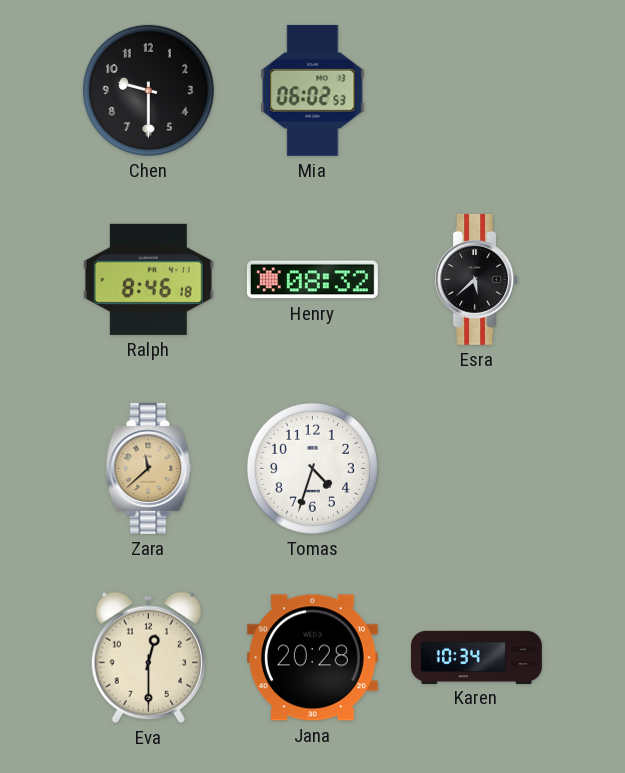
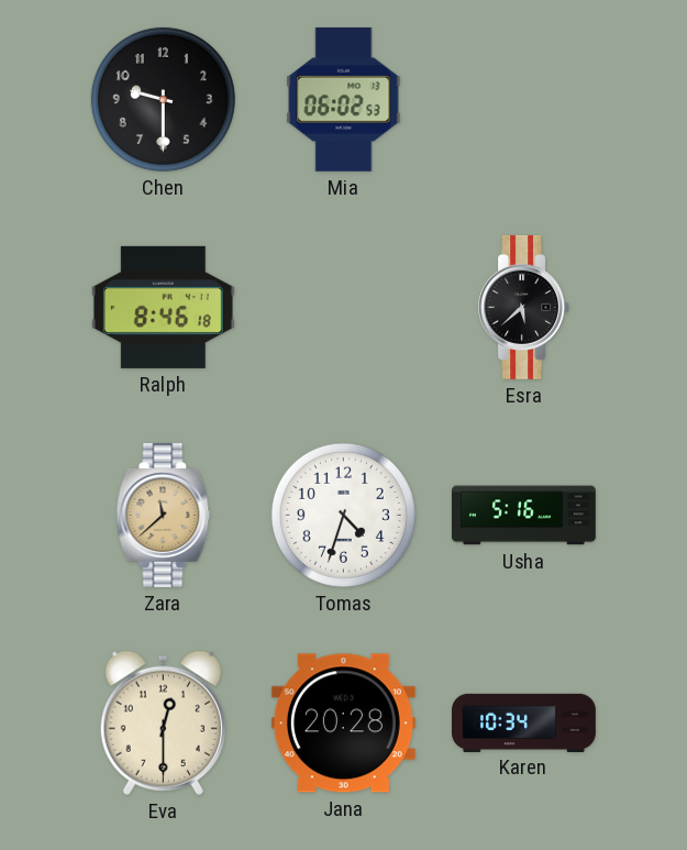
Henry: 08:32 -> none
Usha: none -> 5:16
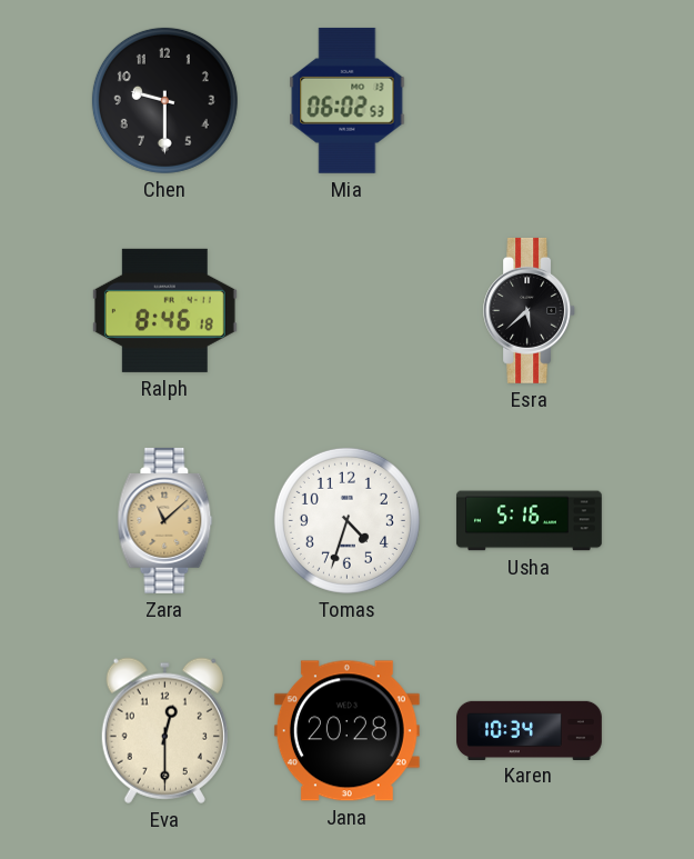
Zara: 11:38 -> 11:08
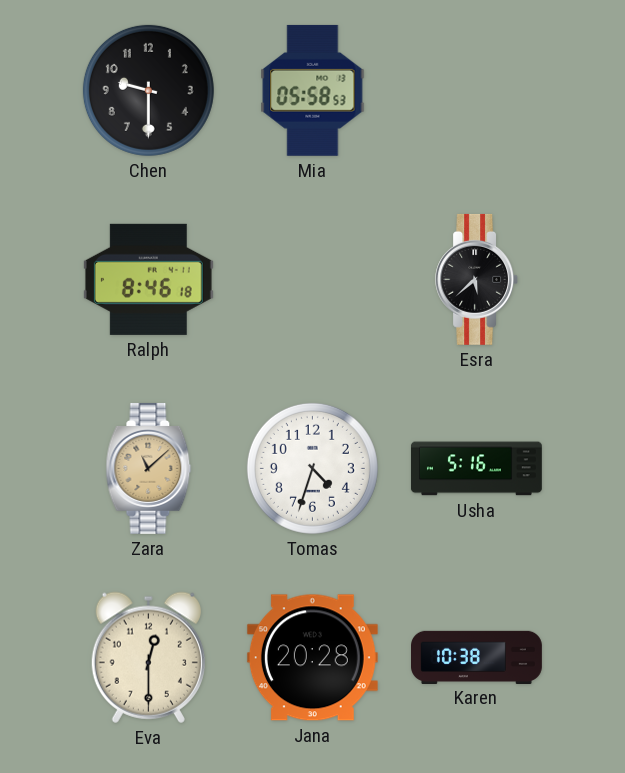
Mia: 06:02 -> 05:58
Karen: 10:34 -> 10:38
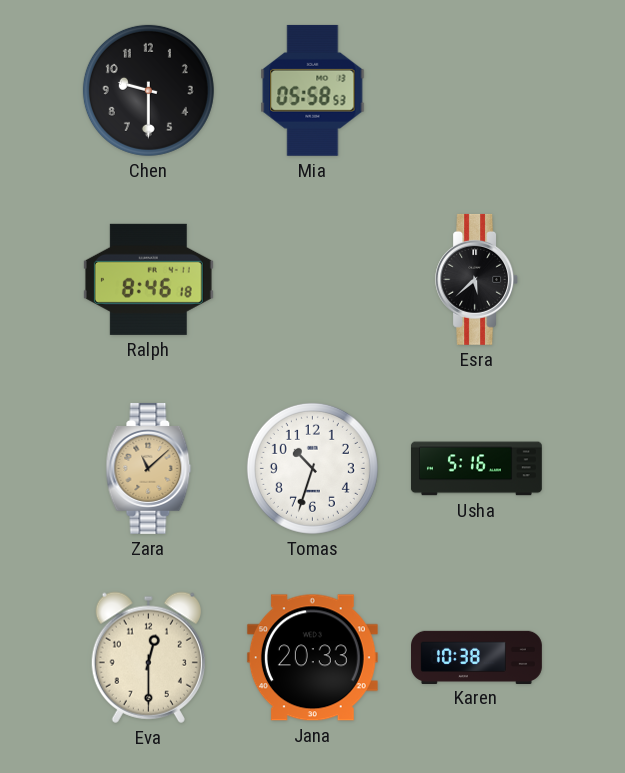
Tomas: 4:33 -> 10:33
Jana: 20:28 -> 20:33
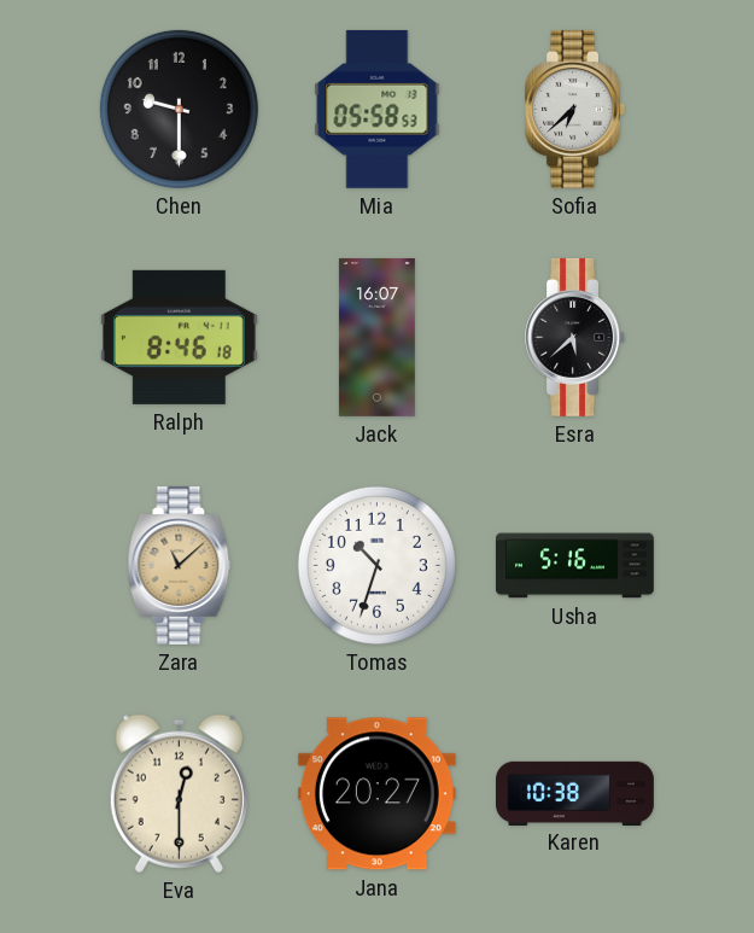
Sofia: none -> 6:38
Jack: none -> 16:07
Jana: 20:33 -> 20:27
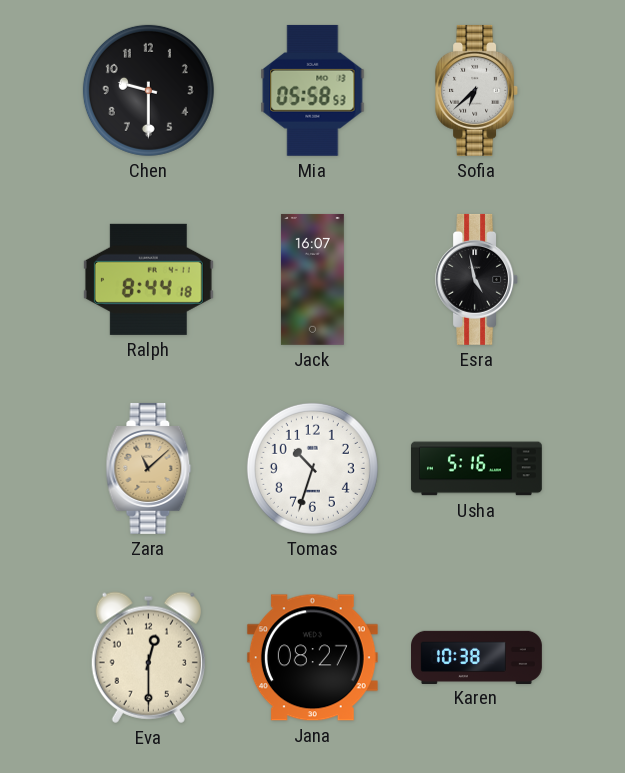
Ralph: 8:46 -> 8:44
Esra: 5:38 -> 4:58
Jana: 20:27 -> 08:27
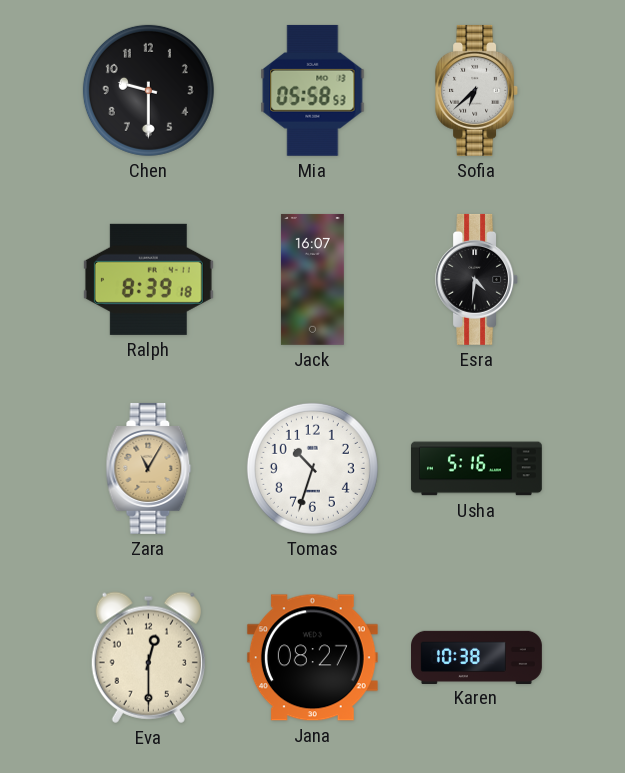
Ralph: 8:44 -> 8:39
Esra: 4:58 -> 4:31
Zara: 11:08 -> 11:05
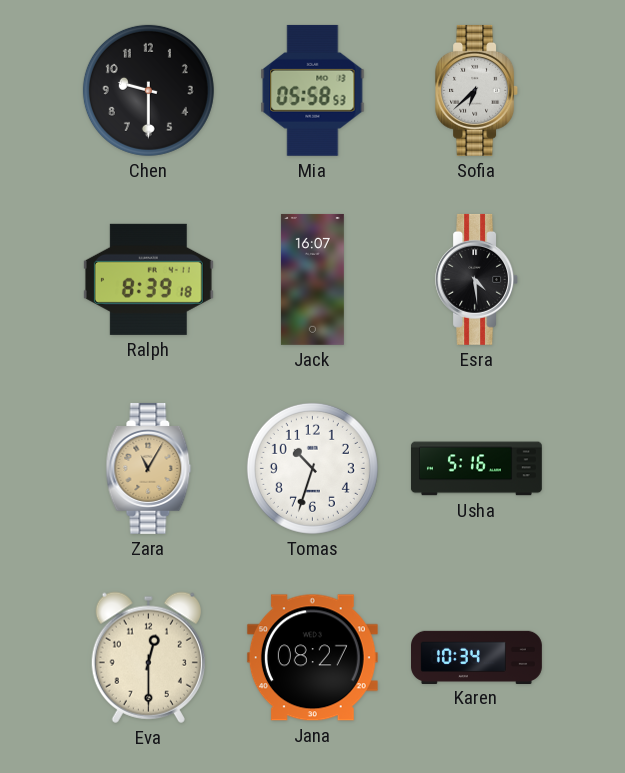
Esra: 4:31 -> 4:29
Karen: 10:38 -> 10:34
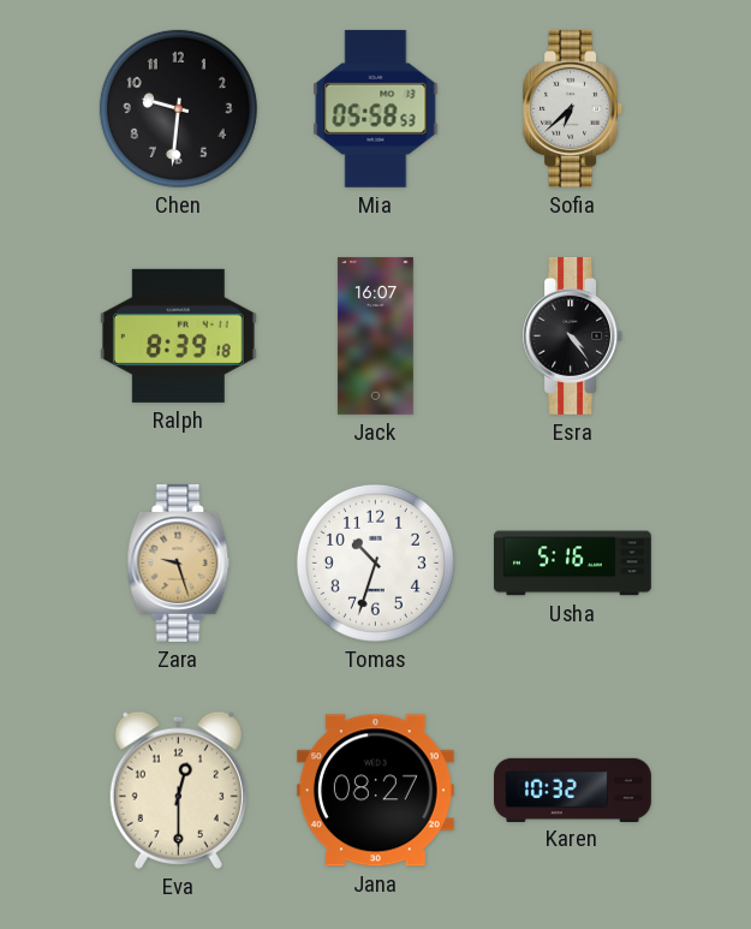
Chen: 9:30 -> 9:31
Esra: 4:29 -> 4:24
Zara: 11:05 -> 9:27
Karen: 10:34 -> 10:32
